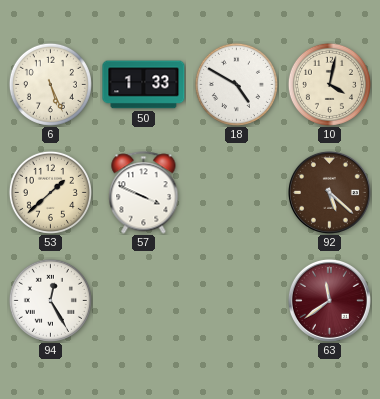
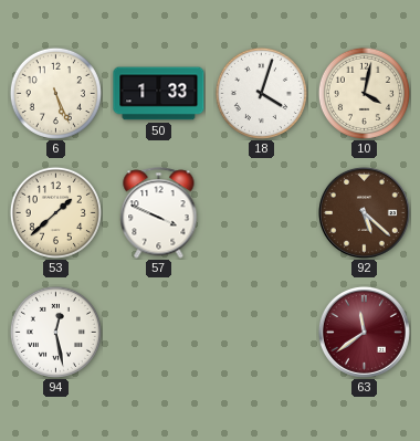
18: 4:50 -> 4:03
94: 12:25 -> 12:28
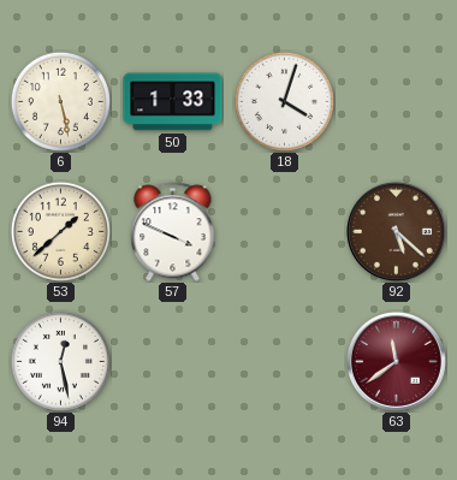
6: 5:26 -> 5:28
10: 4:02 -> none
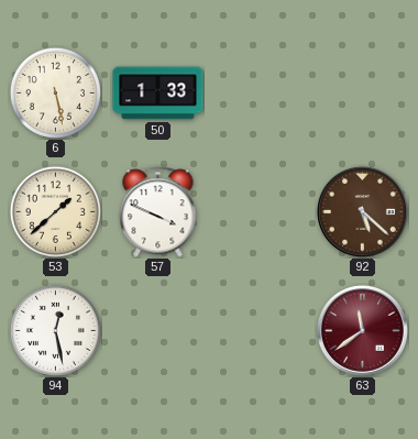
18: 4:03 -> none
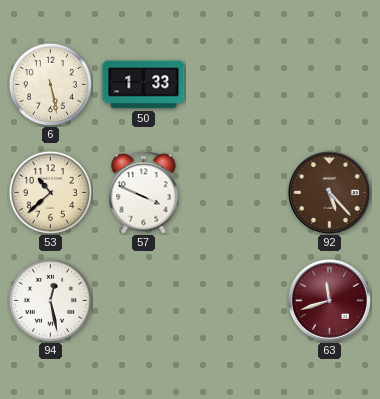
53: 1:38 -> 10:38
92: 5:22 -> 5:23
63: 11:39 -> 11:42
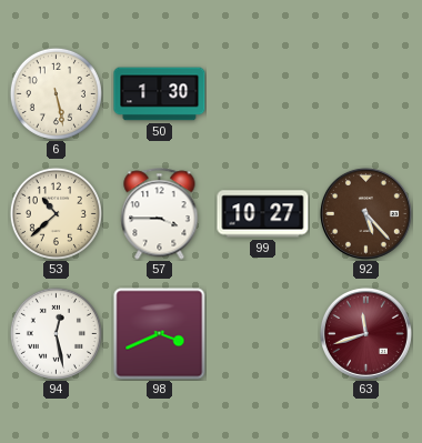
50: 1:33 -> 1:30
57: 3:49 -> 3:45
99: none -> 10:27
98: none -> 3:41
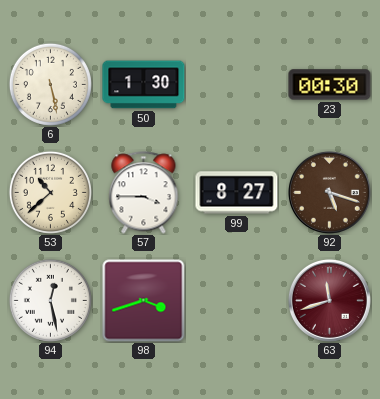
23: none -> 00:30
99: 10:27 -> 8:27
92: 5:23 -> 5:18
98: 3:41 -> 3:42
